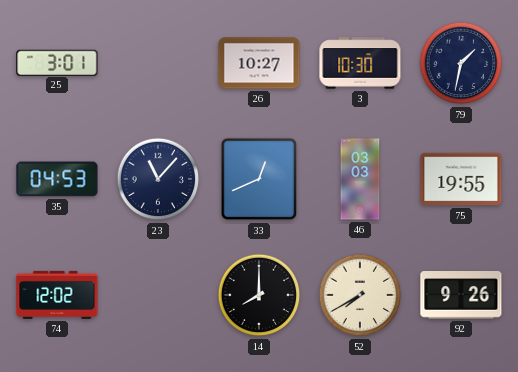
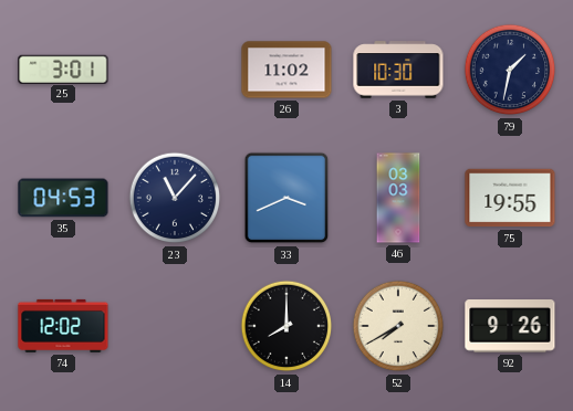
26: 10:27 -> 11:02
33: 12:41 -> 3:41
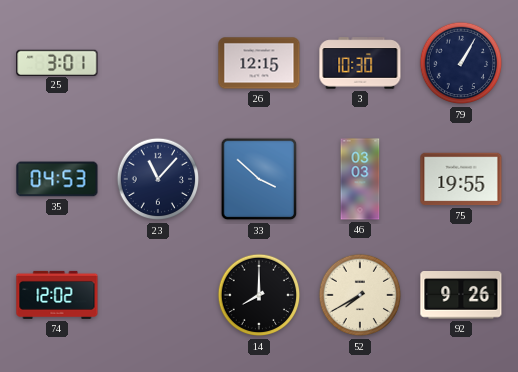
26: 11:02 -> 12:15
79: 1:32 -> 1:05
33: 3:41 -> 3:52
